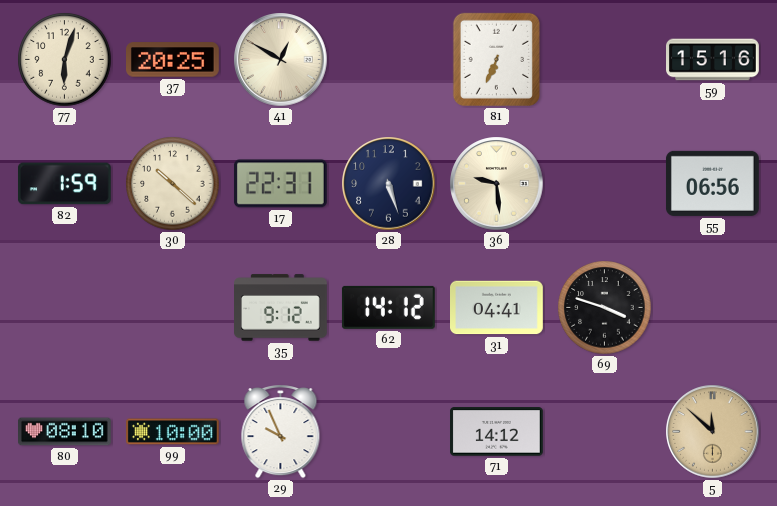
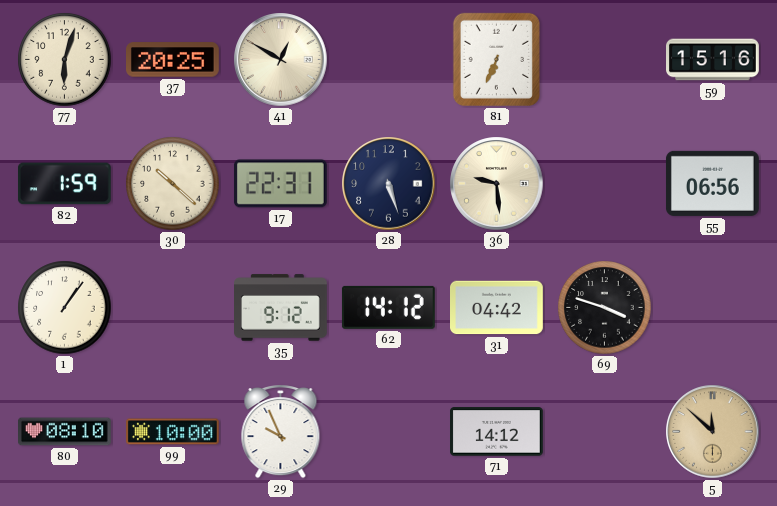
1: none -> 1:06
31: 04:41 -> 04:42
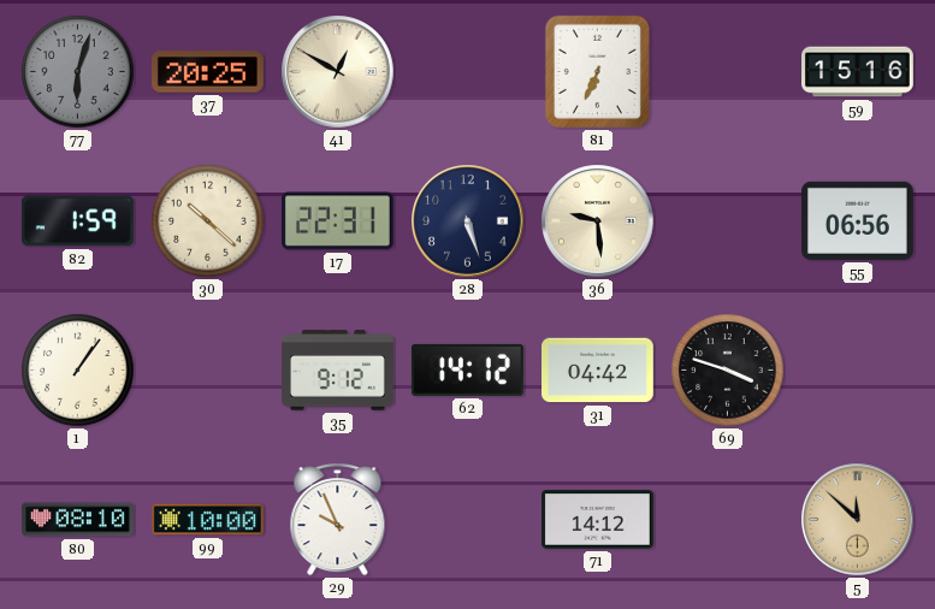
77 dial: cream -> grey
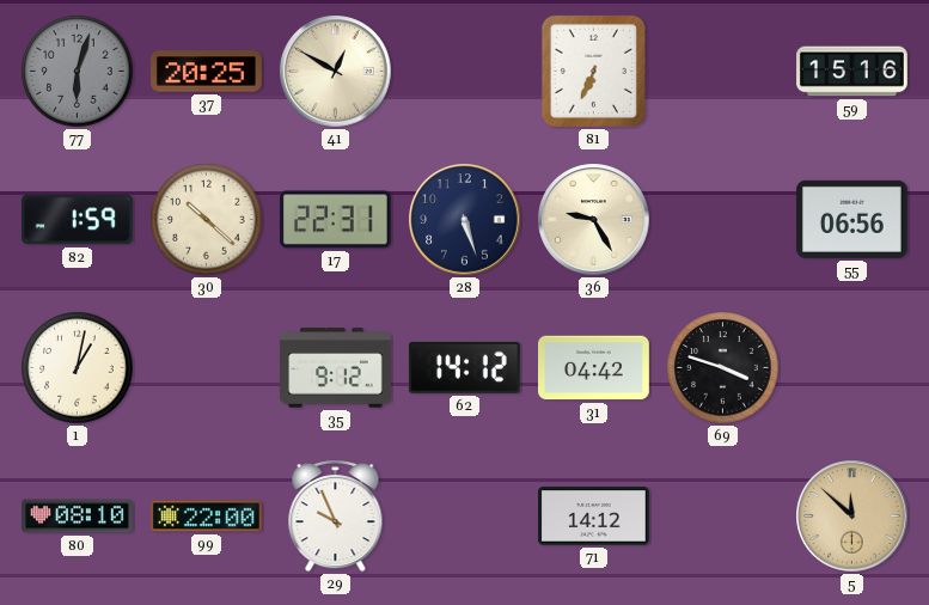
36: 9:29 -> 9:25
1: 1:06 -> 1:02
99: 10:00 -> 22:00
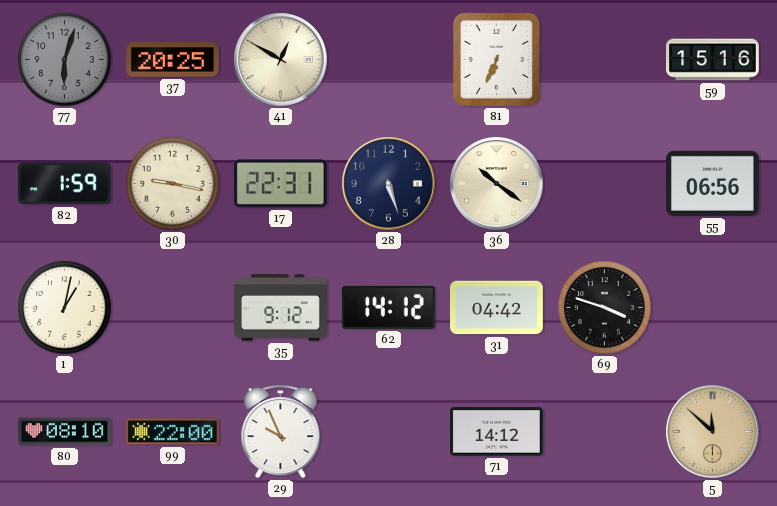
30: 10:22 -> 9:17
36: 9:25 -> 10:21
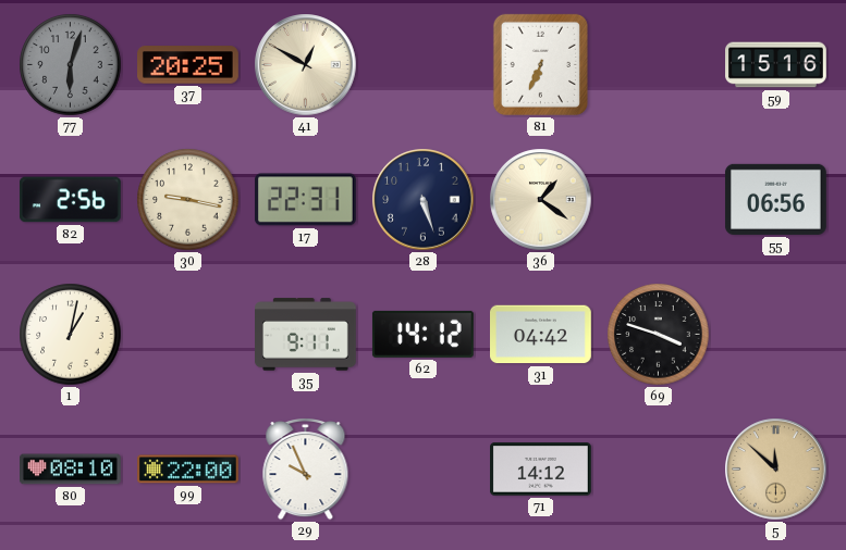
82: 1:59 -> 2:56
36: 10:21 -> 1:21
35: 9:12 -> 9:11
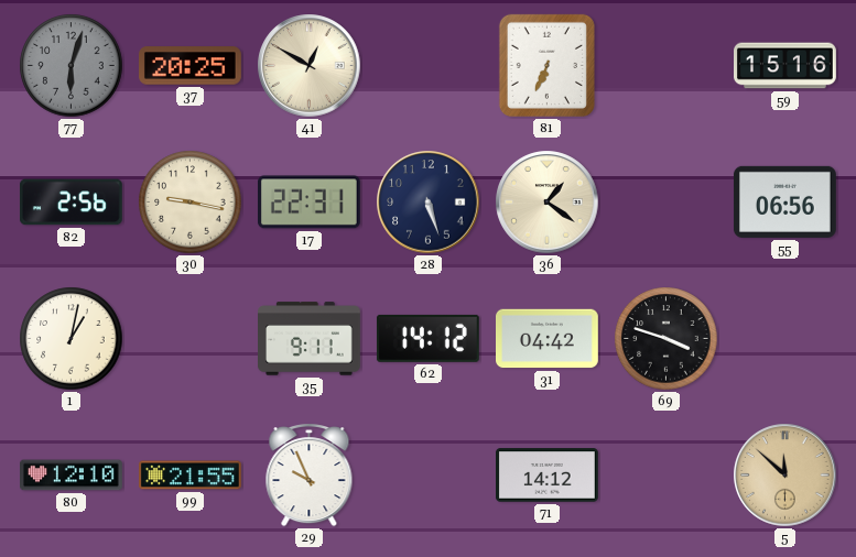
80: 08:10 -> 12:10
99: 22:00 -> 21:55
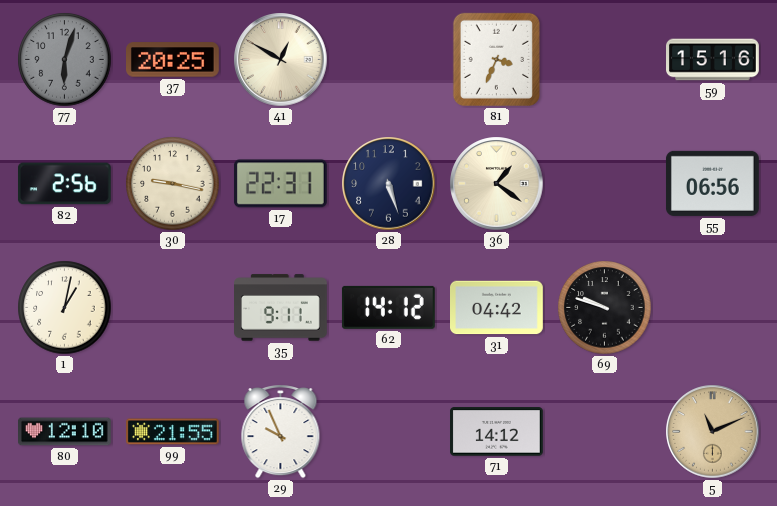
81: 6:34 -> 3:34
69: 3:48 -> 9:48
5: 11:52 -> 11:11
